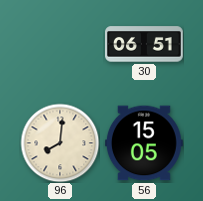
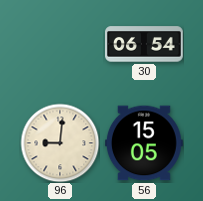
30: 06:51 -> 06:54
96: 8:01 -> 9:01
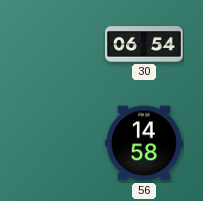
96: 9:01 -> none
56: 15:05 -> 14:58
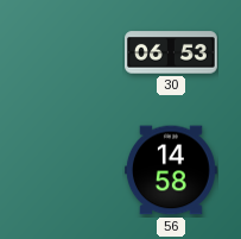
30: 06:54 -> 06:53
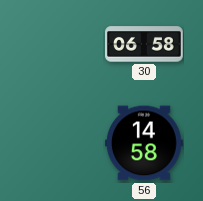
30: 06:53 -> 06:58
